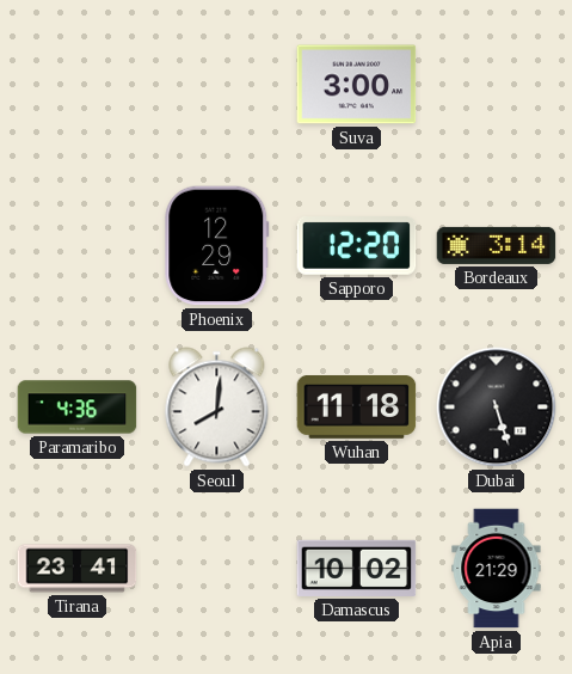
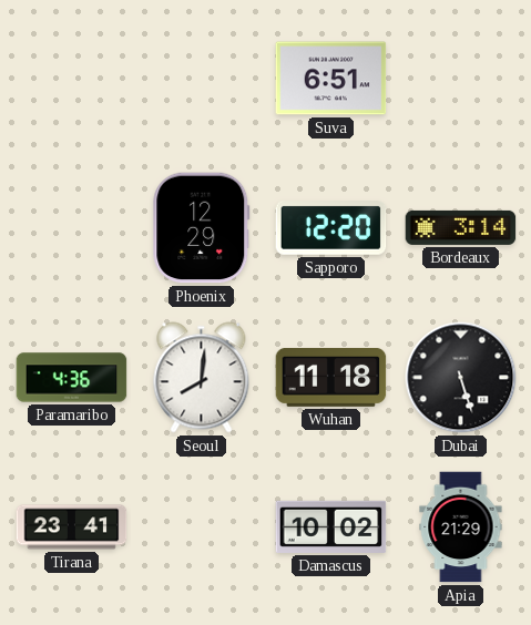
Suva: 3:00 -> 6:51
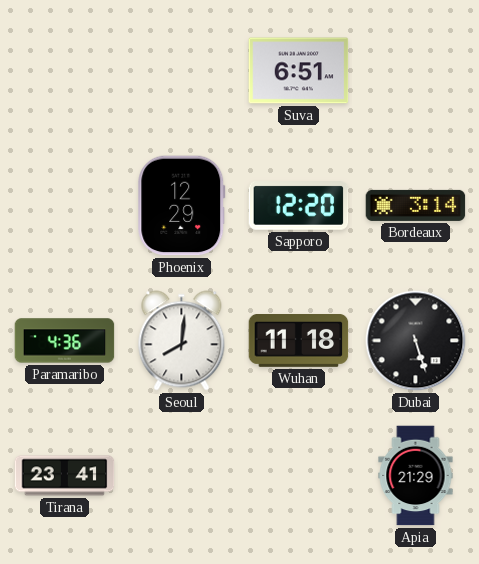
Damascus: 10:02 -> none
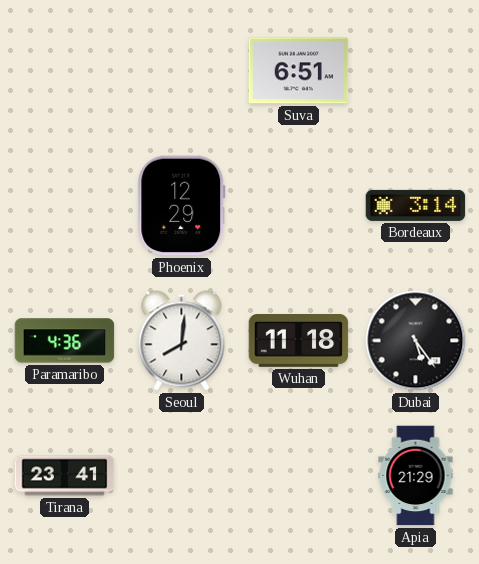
Sapporo: 12:20 -> none
Dubai: 5:27 -> 5:24
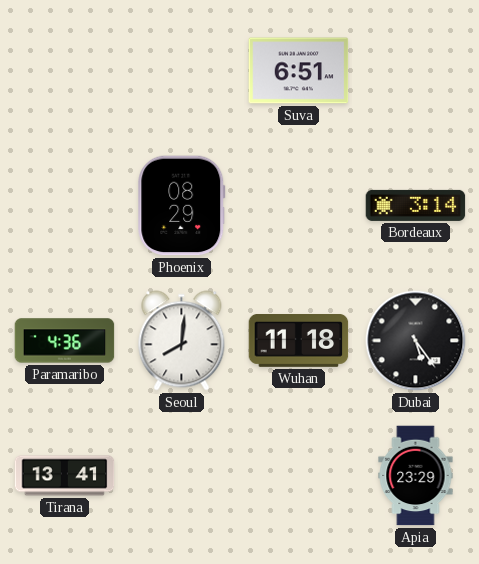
Phoenix: 12:29 -> 08:29
Tirana: 23:41 -> 13:41
Apia: 21:29 -> 23:29
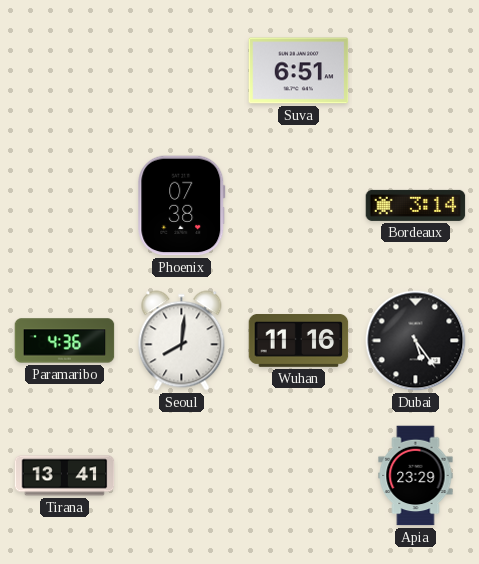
Phoenix: 08:29 -> 07:38
Wuhan: 11:18 -> 11:16
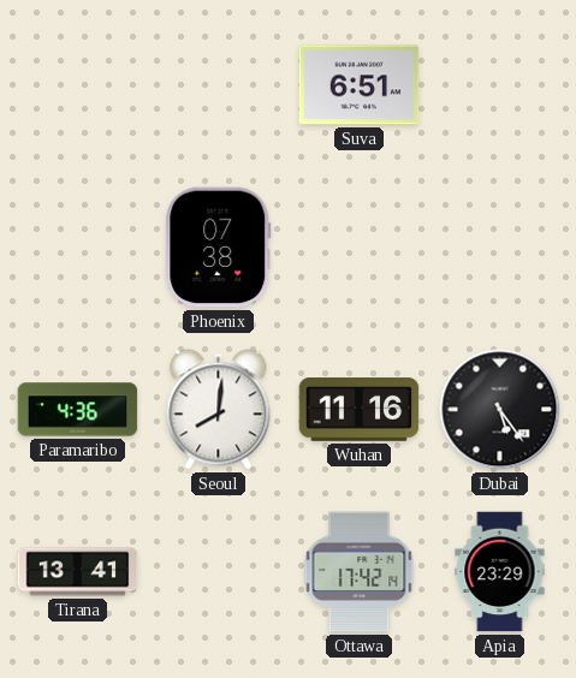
Bordeaux: 3:14 -> none
Ottawa: none -> 17:42
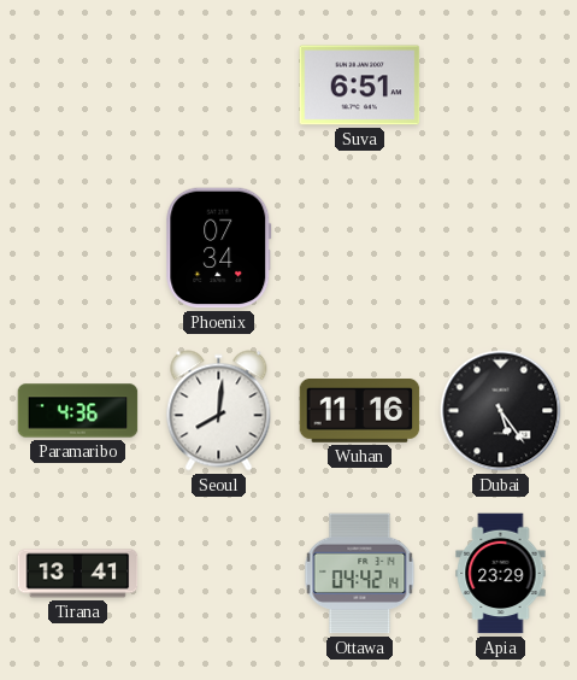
Phoenix: 07:38 -> 07:34
Ottawa: 17:42 -> 04:42
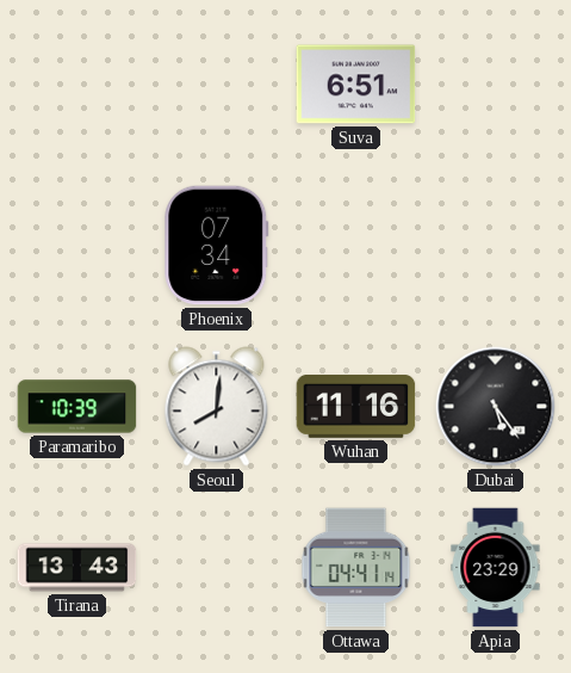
Paramaribo: 4:36 -> 10:39
Tirana: 13:41 -> 13:43
Ottawa: 04:42 -> 04:41
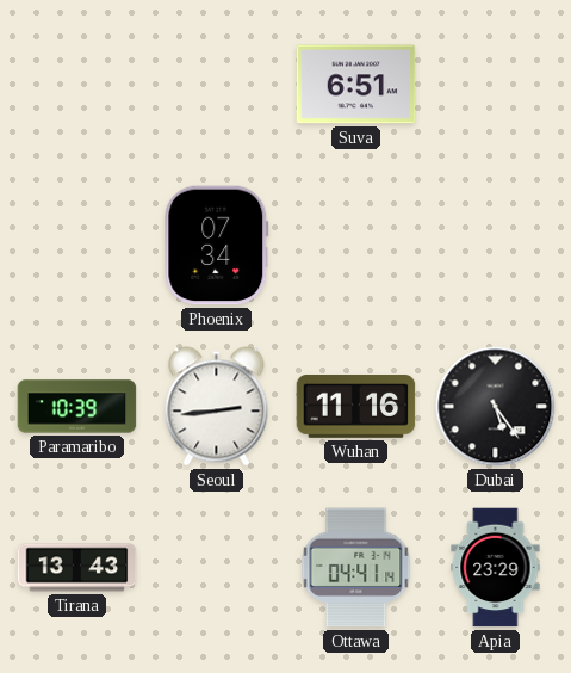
Seoul: 8:01 -> 2:44
